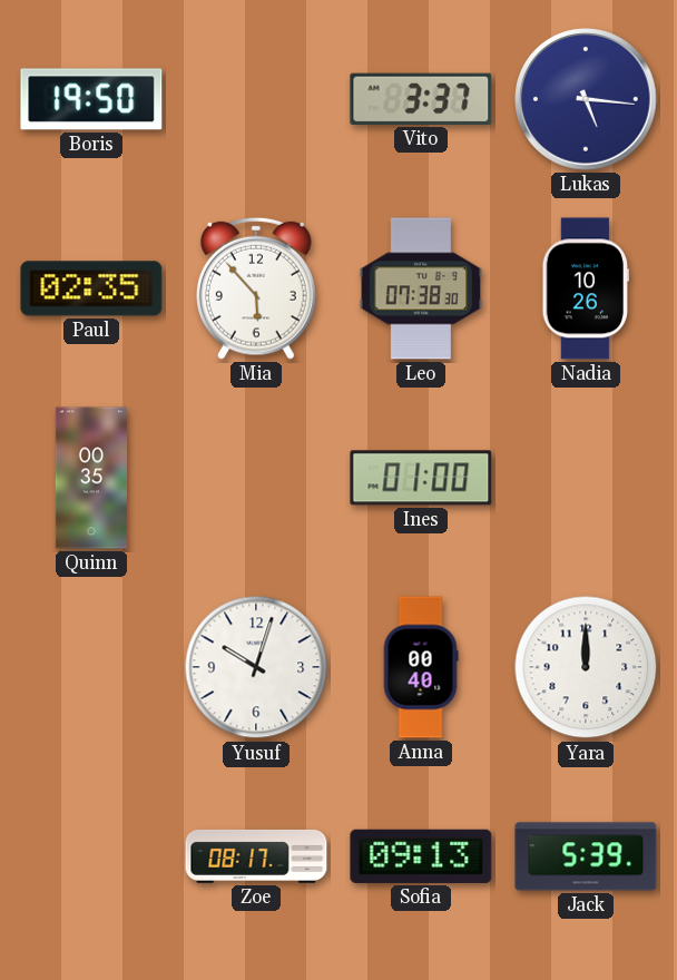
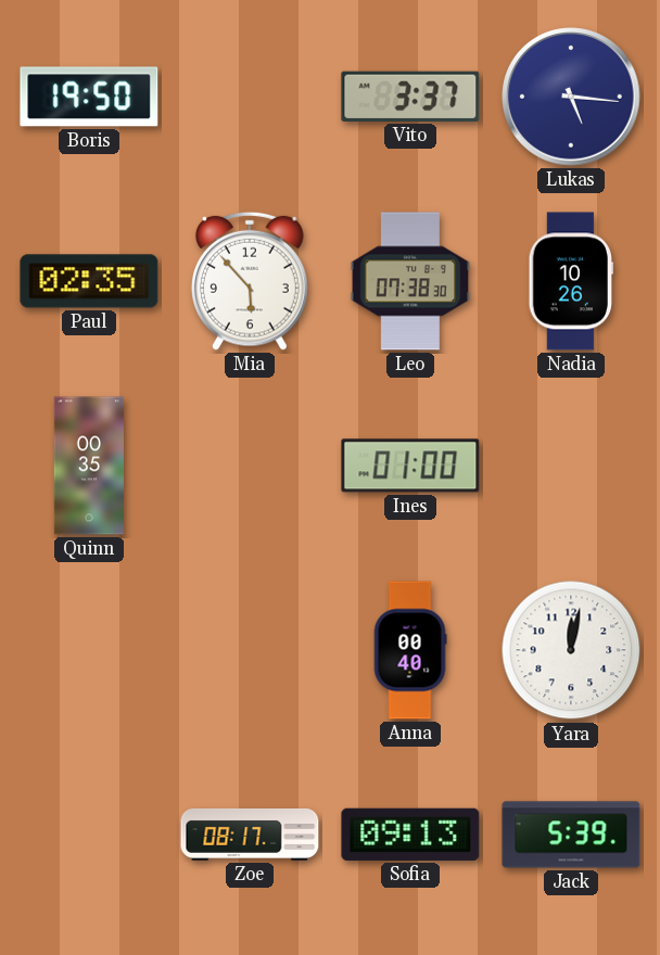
Yusuf: 10:03 -> none
Yara: 12:00 -> 12:02
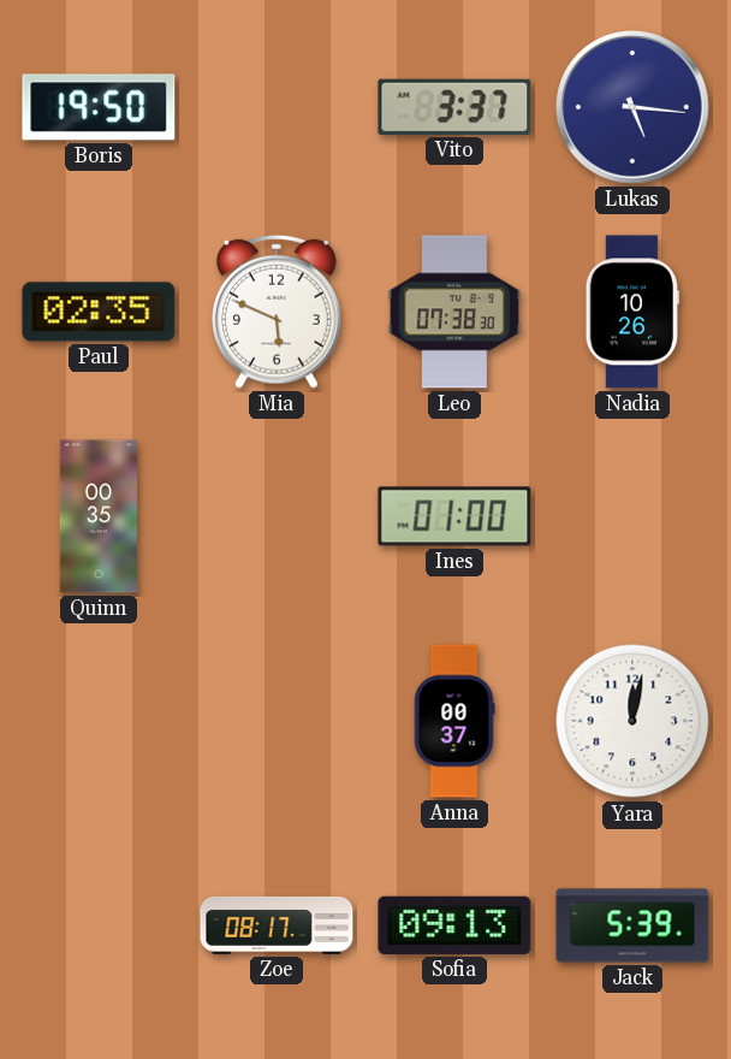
Mia: 5:53 -> 5:49
Anna: 00:40 -> 00:37
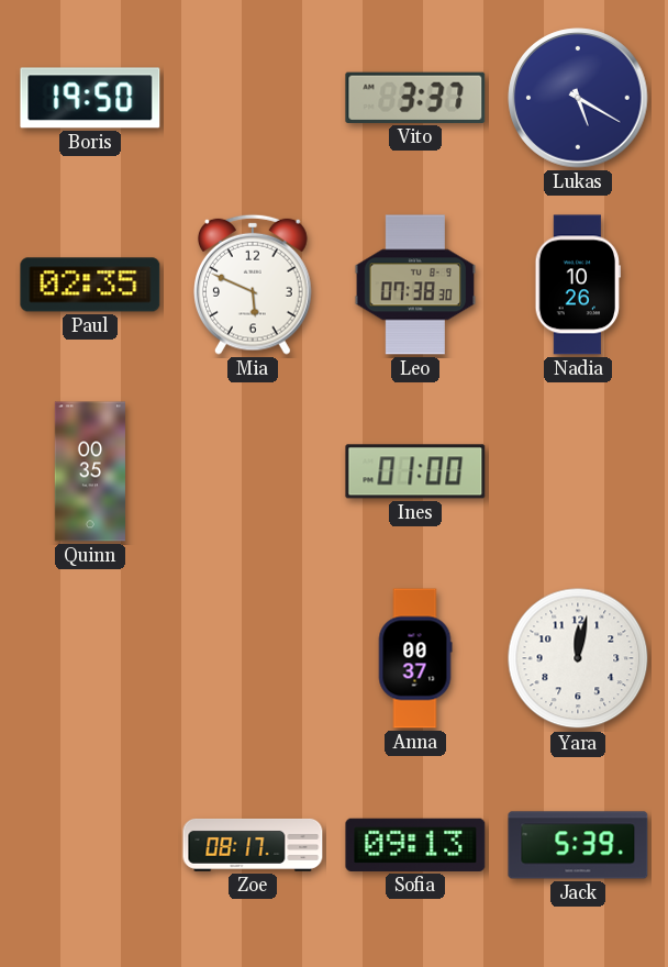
Lukas: 5:16 -> 5:20
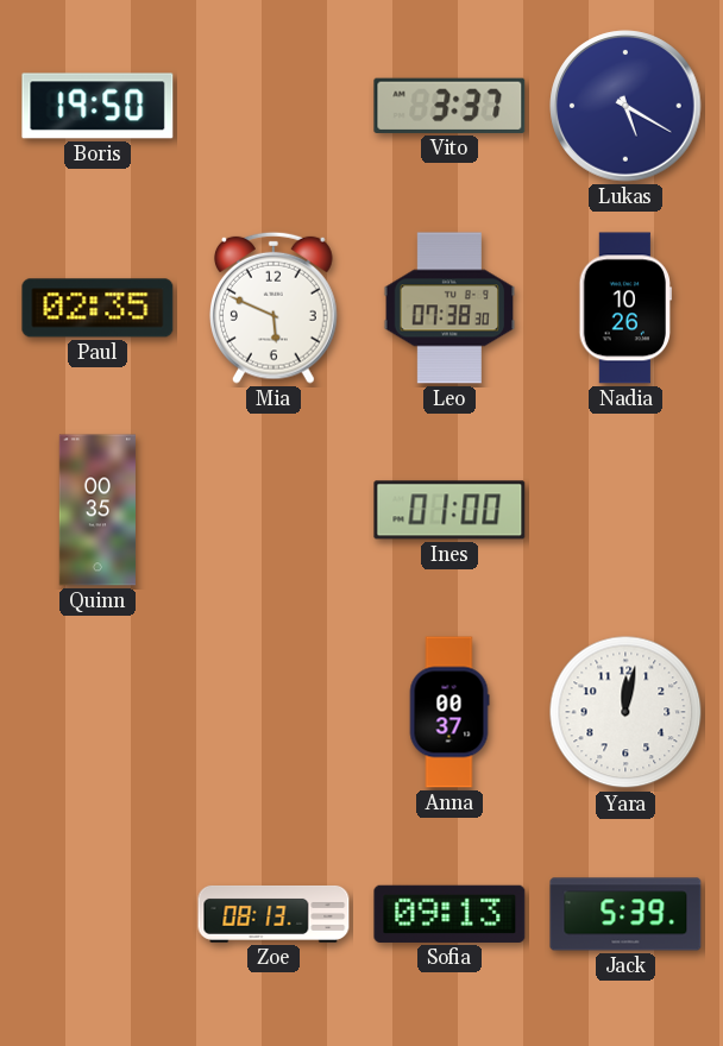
Zoe: 08:17 -> 08:13
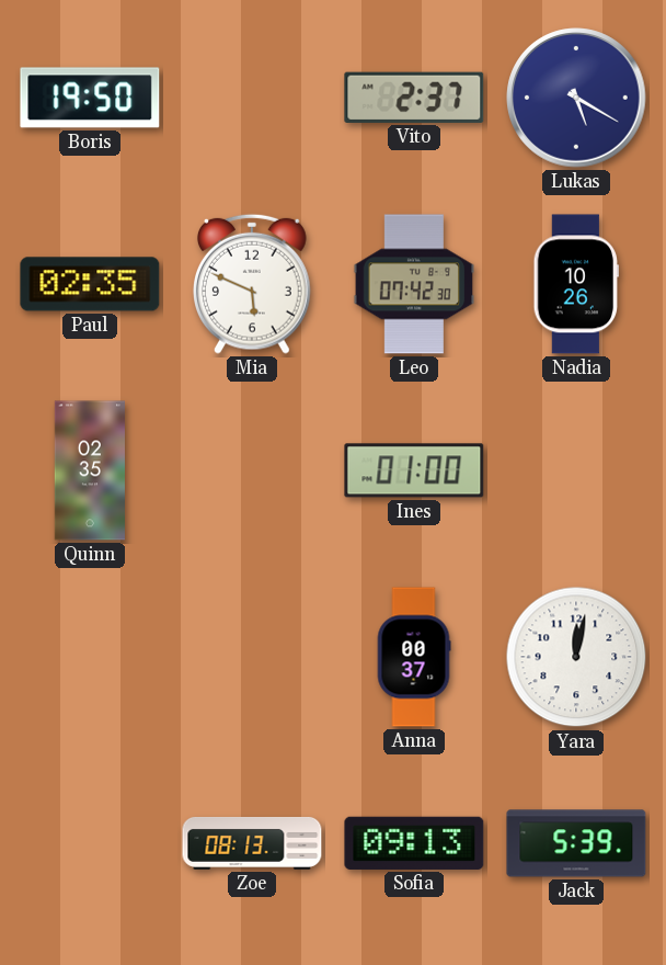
Vito: 3:37 -> 2:37
Leo: 07:38 -> 07:42
Quinn: 00:35 -> 02:35
